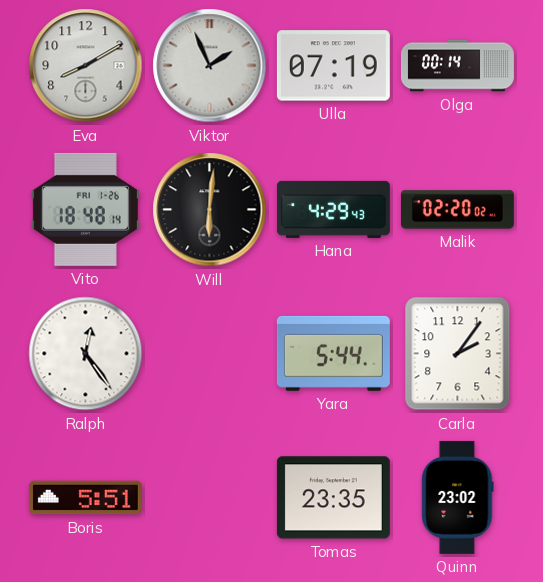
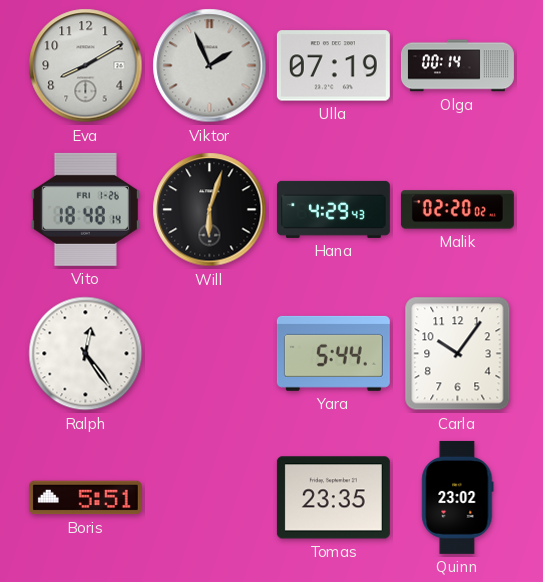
Will: 6:01 -> 6:03
Carla: 2:06 -> 10:06
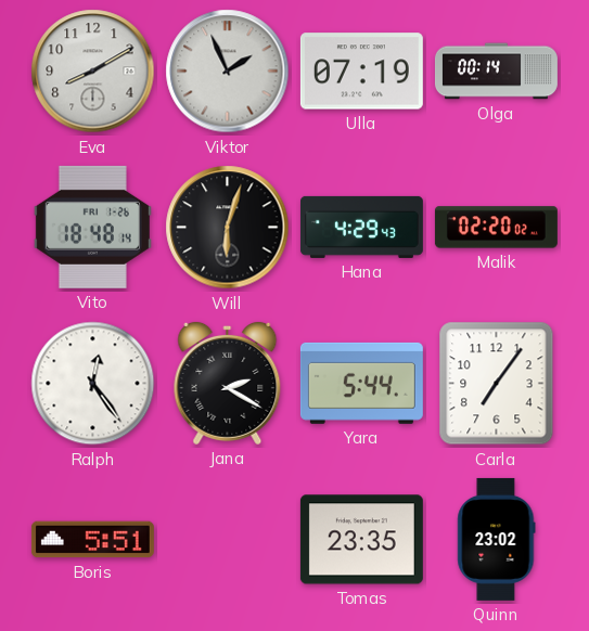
Jana: none -> 2:20
Carla: 10:06 -> 7:06
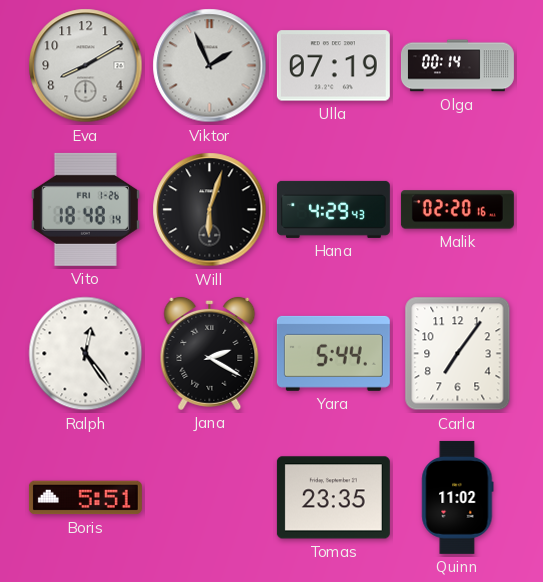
Malik: 02:20:02 -> 02:20:16
Quinn: 23:02 -> 11:02
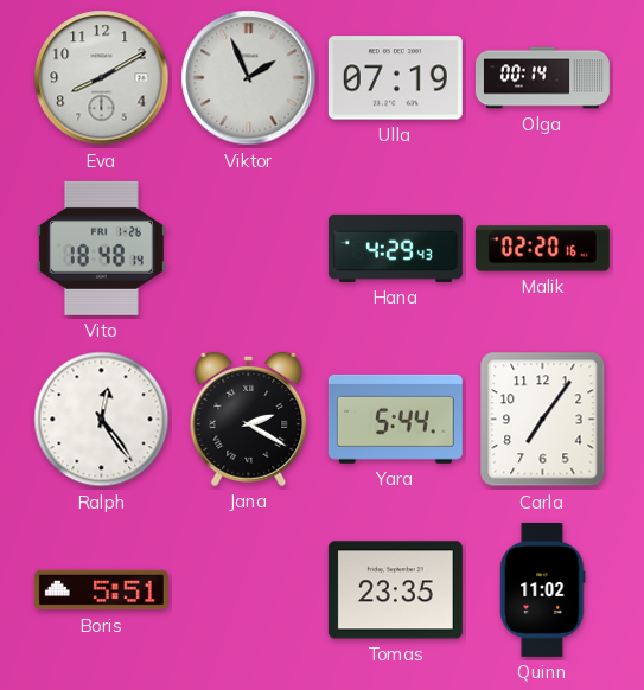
Will: 6:03 -> none
